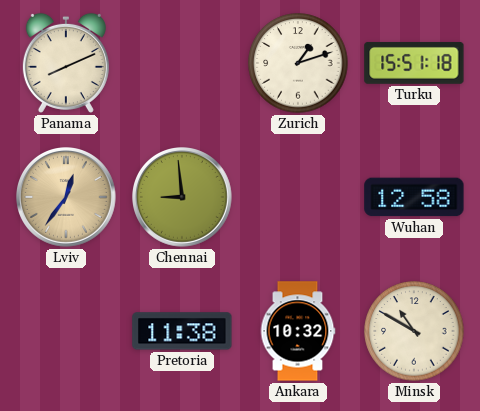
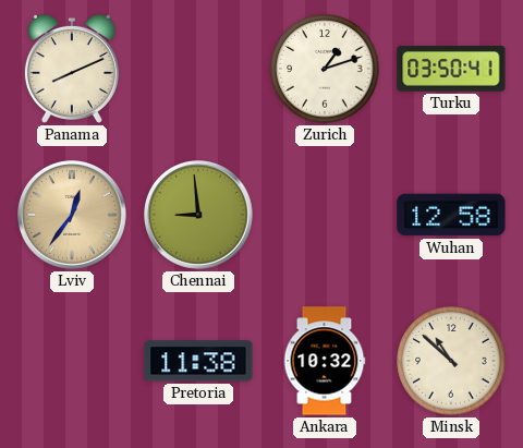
Turku: 15:51 -> 03:50
Minsk: 10:50 -> 10:52
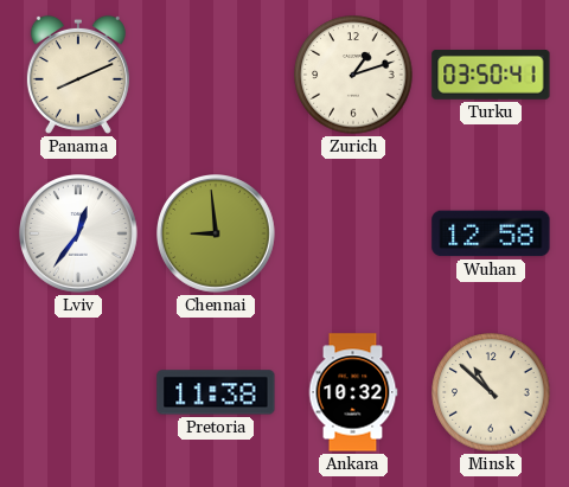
Lviv dial: champagne -> white
